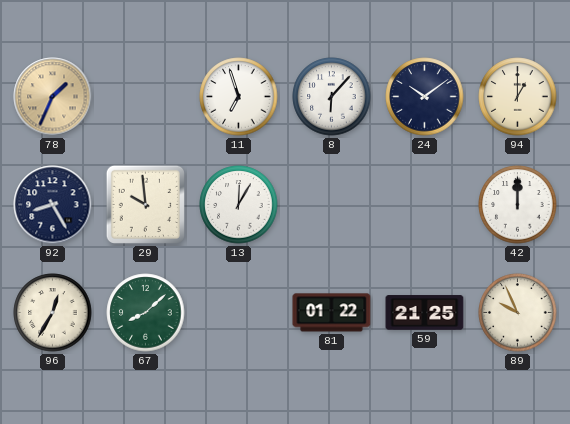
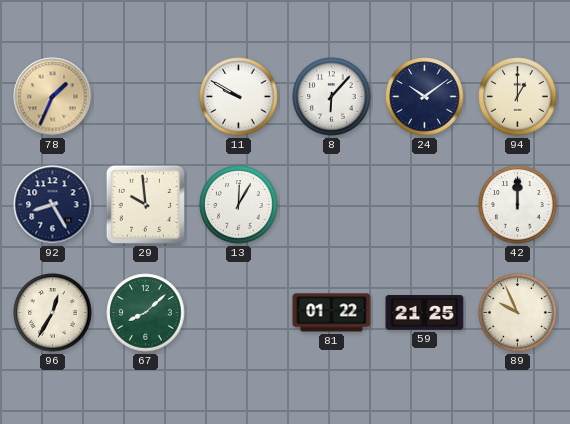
11: 6:57 -> 9:50
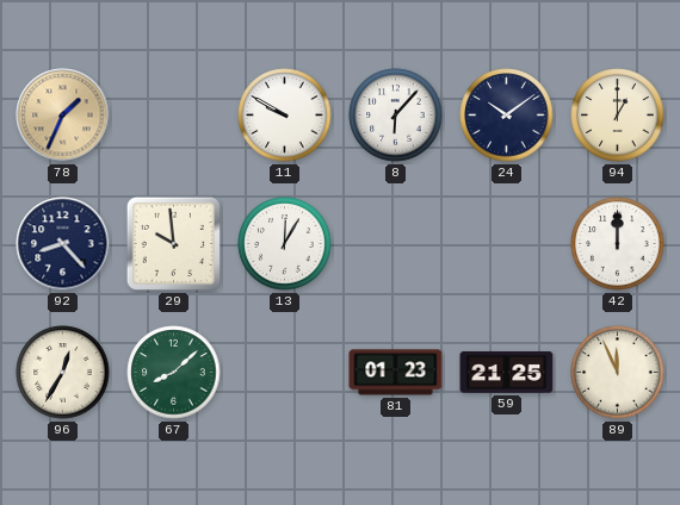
92: 8:25 -> 8:23
81: 01:22 -> 01:23
89: 9:56 -> 11:56
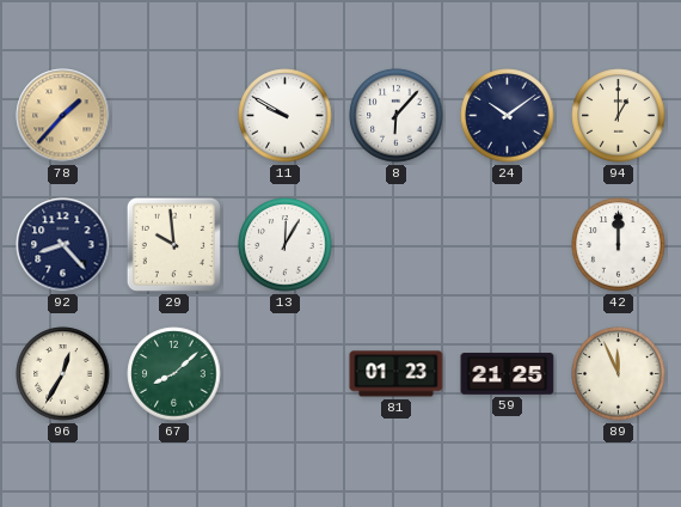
78: 1:34 -> 1:37
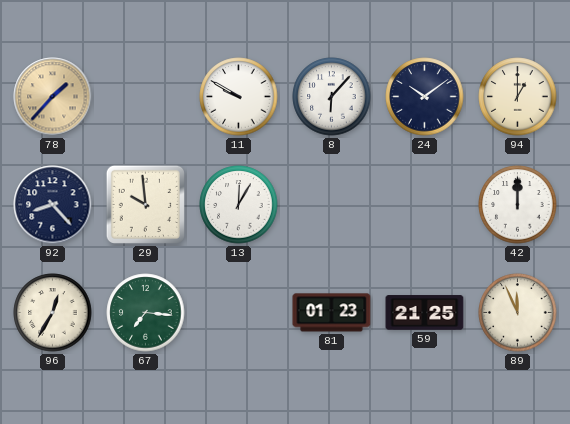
67: 8:08 -> 7:16
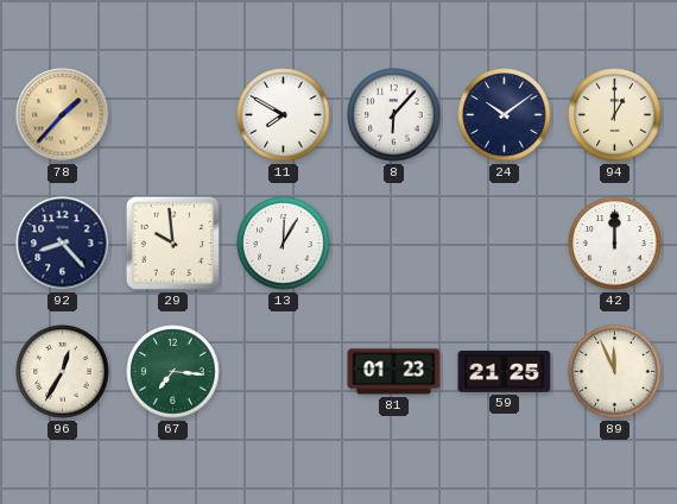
11: 9:50 -> 7:50
